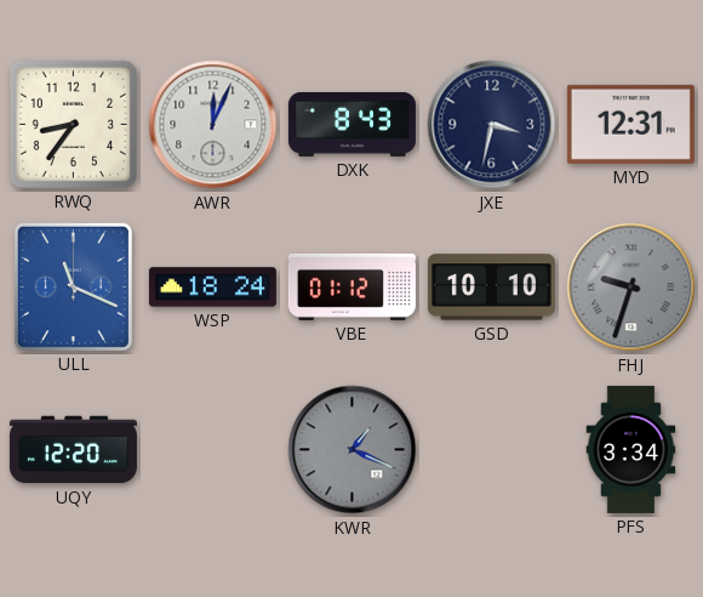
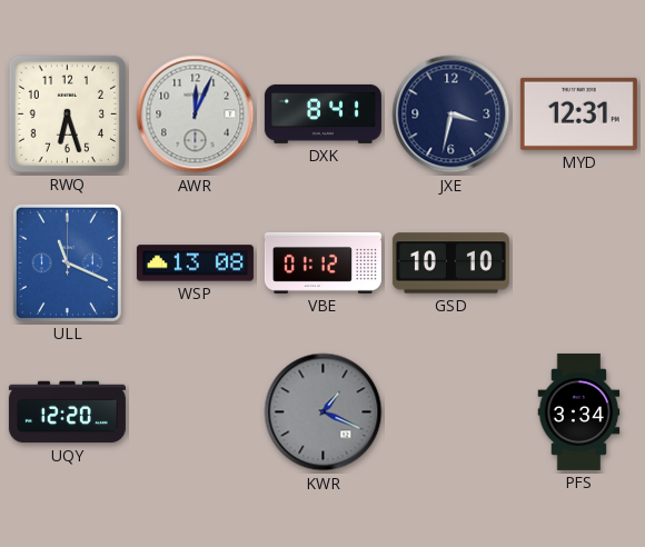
RWQ: 8:36 -> 6:27
DXK: 8:43 -> 8:41
WSP: 18:24 -> 13:08
FHJ: 9:33 -> none
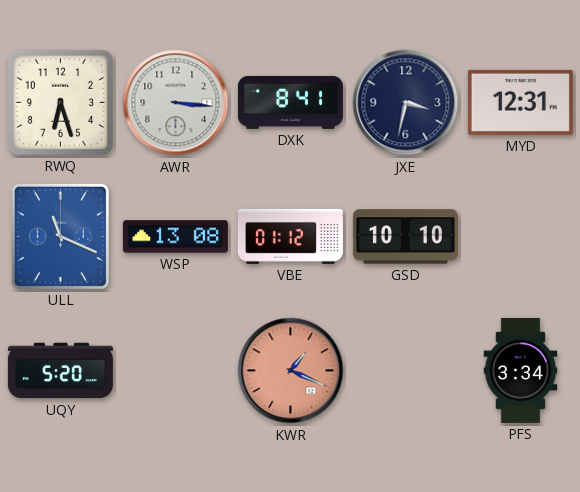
AWR: 12:04 -> 3:16
UQY: 12:20 -> 5:20
KWR dial: grey -> salmon
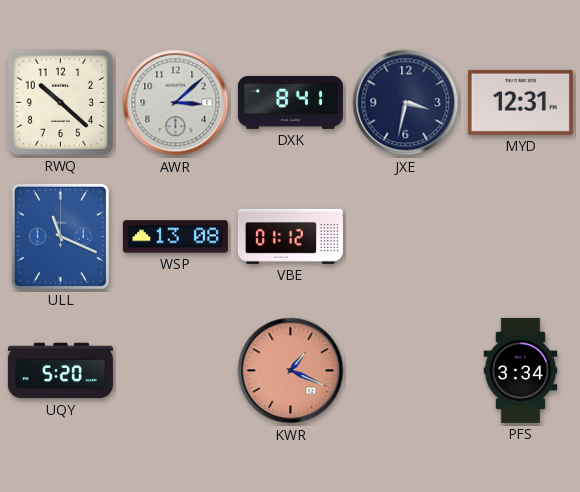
RWQ: 6:27 -> 10:22
AWR: 3:16 -> 3:08
GSD: 10:10 -> none
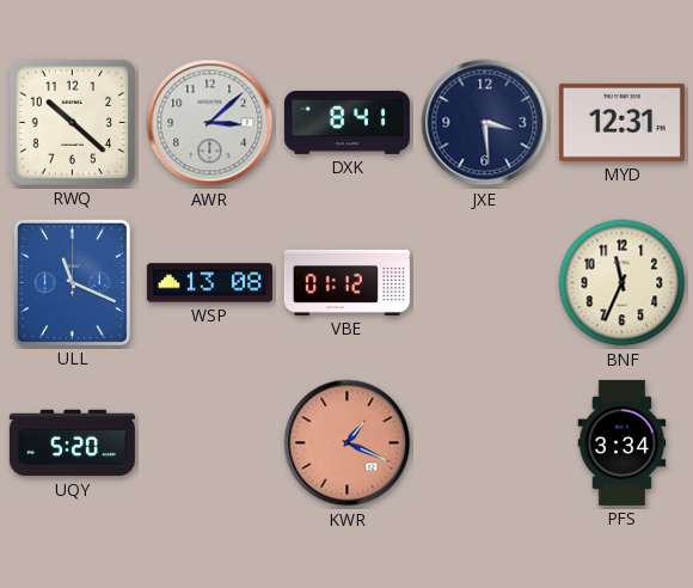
JXE: 3:32 -> 3:29
BNF: none -> 11:34
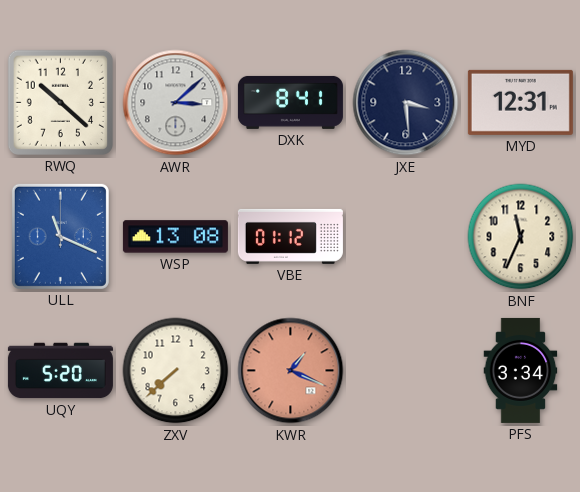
ZXV: none -> 7:38
